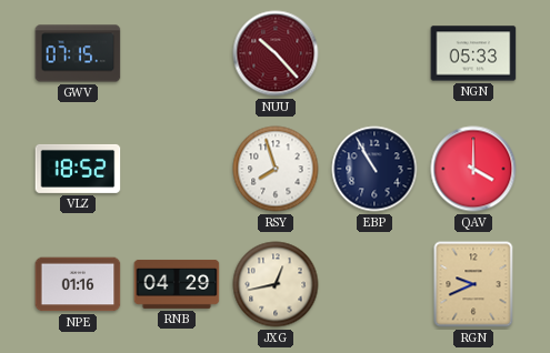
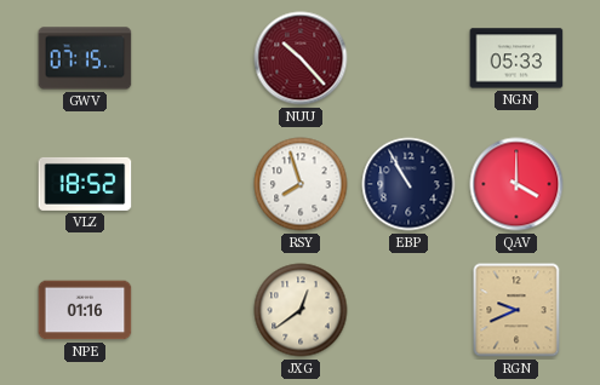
RNB: 04:29 -> none
JXG: 12:43 -> 12:39
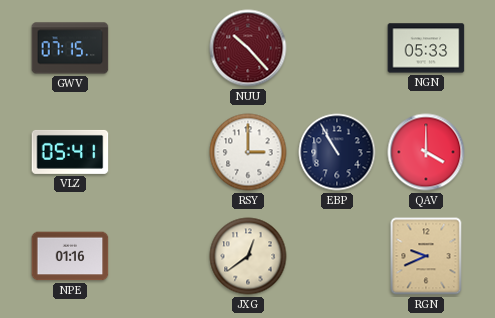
VLZ: 18:52 -> 05:41
RSY: 7:57 -> 3:00
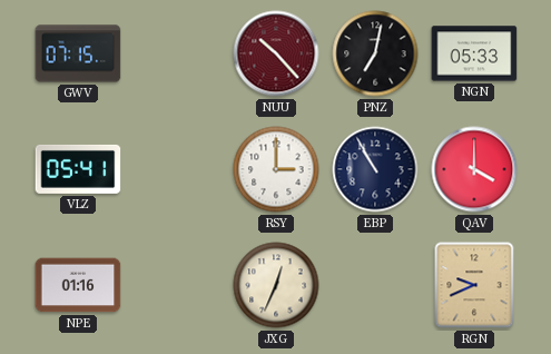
PNZ: none -> 7:02
JXG: 12:39 -> 12:34
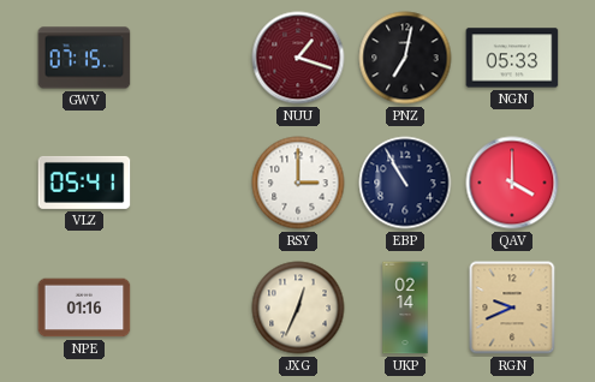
NUU: 10:23 -> 1:18
UKP: none -> 02:14
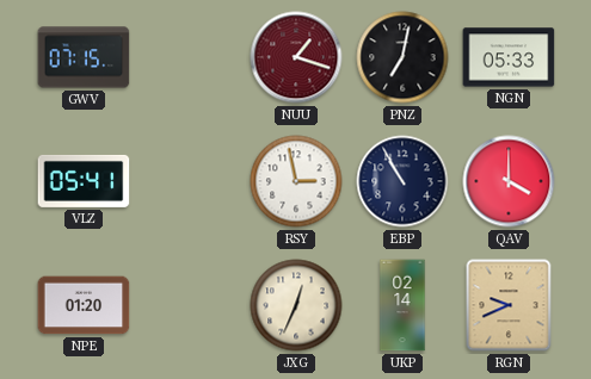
RSY: 3:00 -> 2:58
NPE: 01:16 -> 01:20
